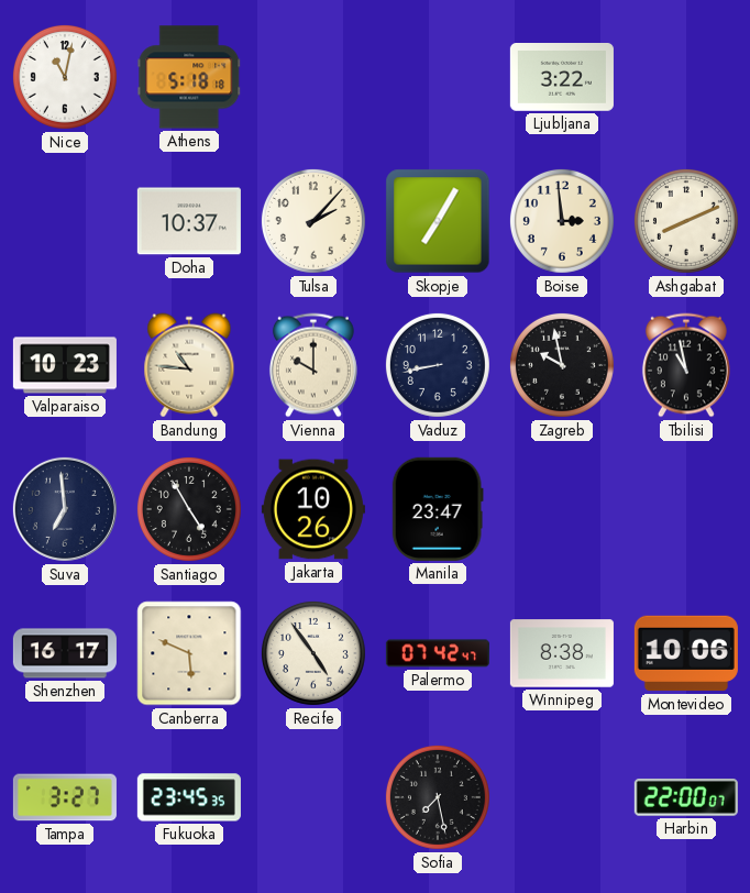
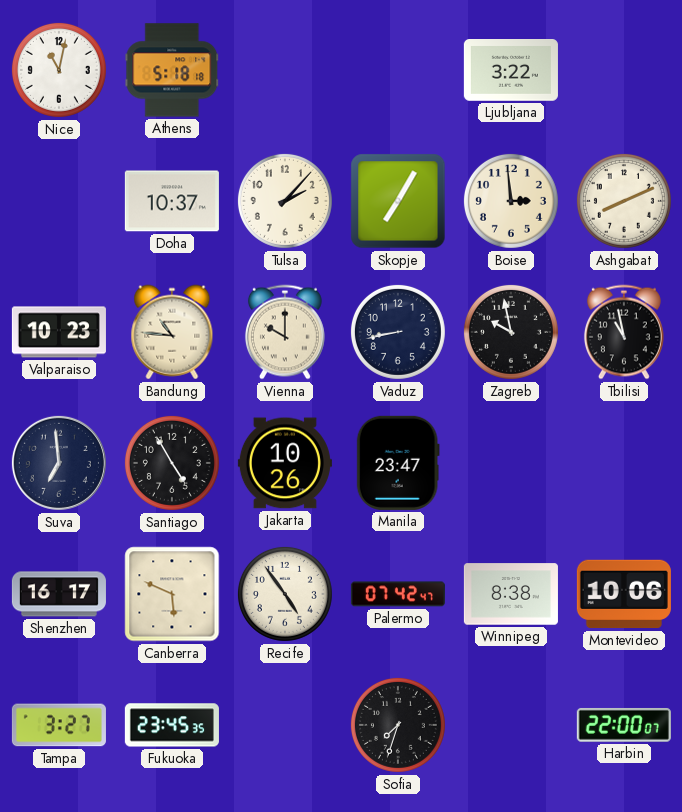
Sofia: 7:28 -> 7:33
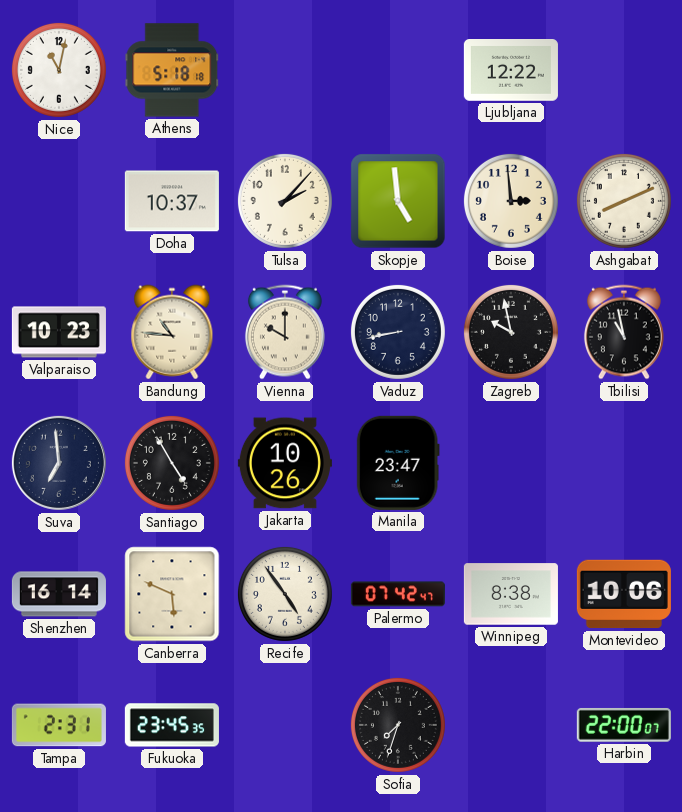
Ljubljana: 3:22 -> 12:22
Skopje: 7:05 -> 4:59
Shenzhen: 16:17 -> 16:14
Tampa: 3:27 -> 2:31
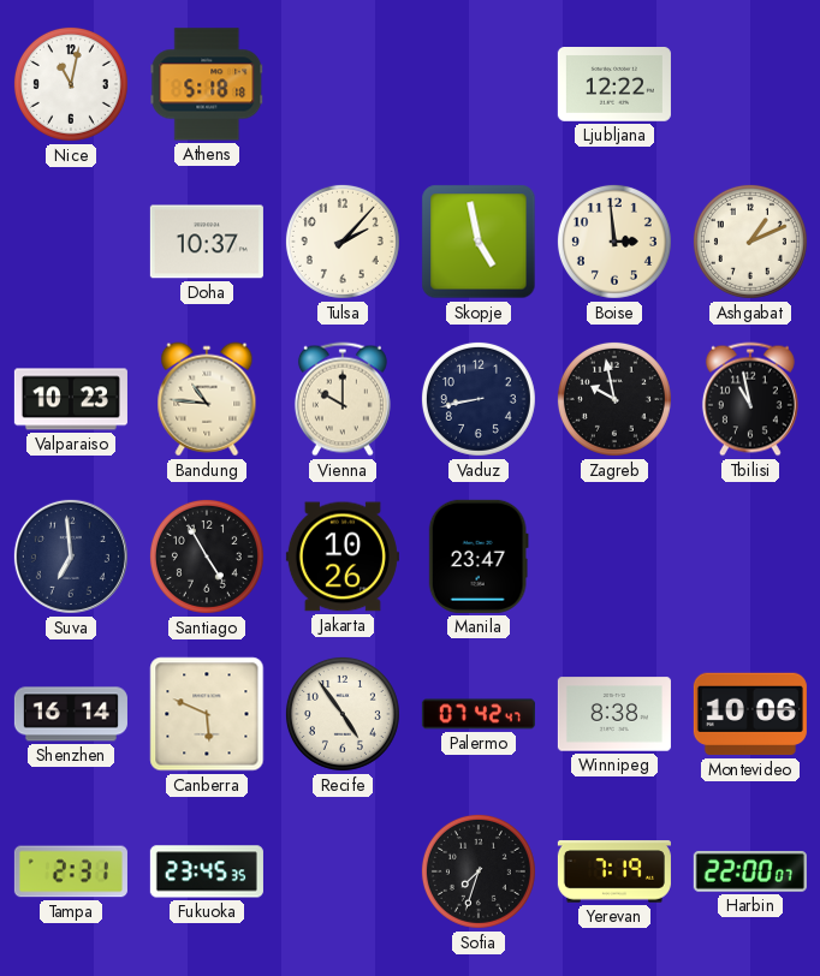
Skopje: 4:59 -> 4:58
Ashgabat: 8:11 -> 1:11
Yerevan: none -> 7:19
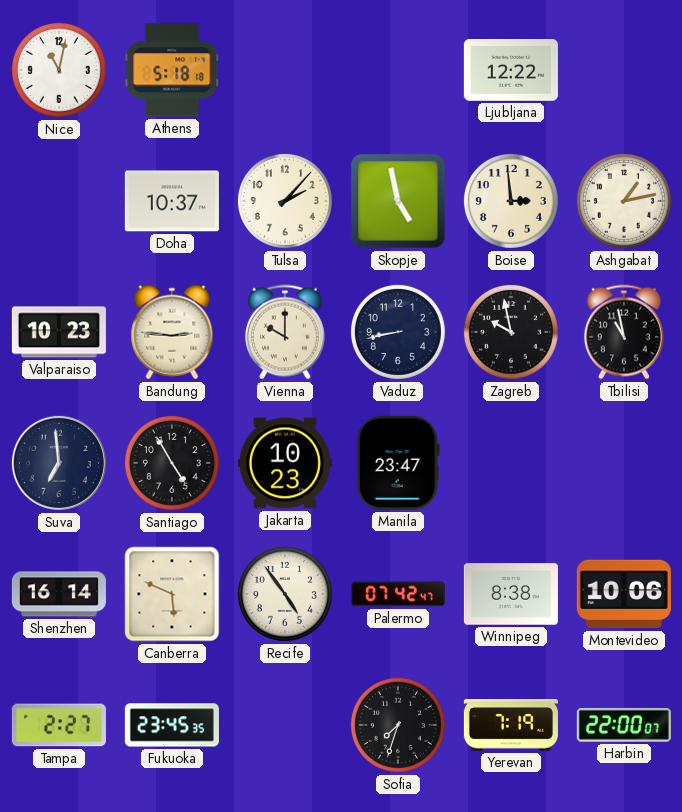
Ashgabat: 1:11 -> 1:13
Bandung: 10:46 -> 2:46
Jakarta: 10:26 -> 10:23
Tampa: 2:31 -> 2:27
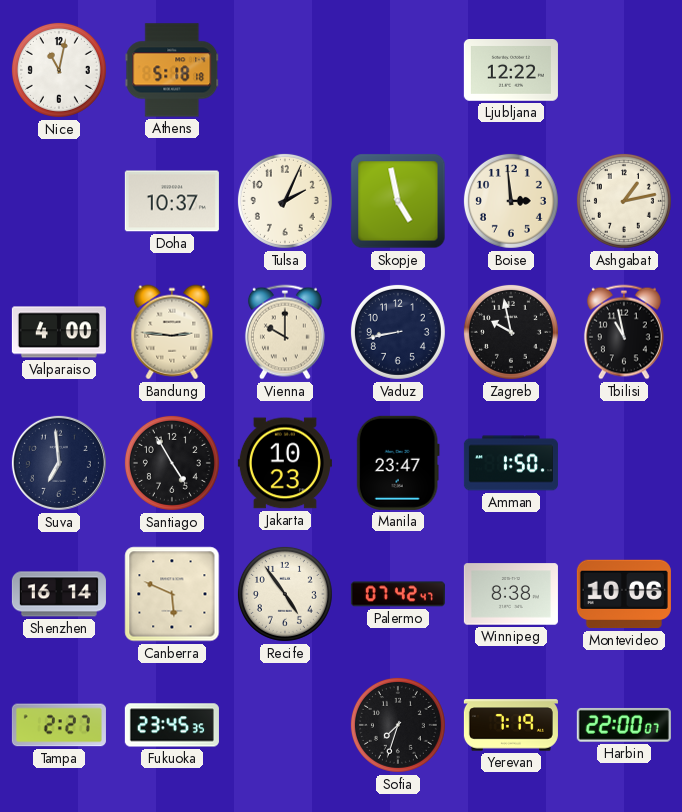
Tulsa: 2:07 -> 2:04
Valparaiso: 10:23 -> 4:00
Amman: none -> 1:50
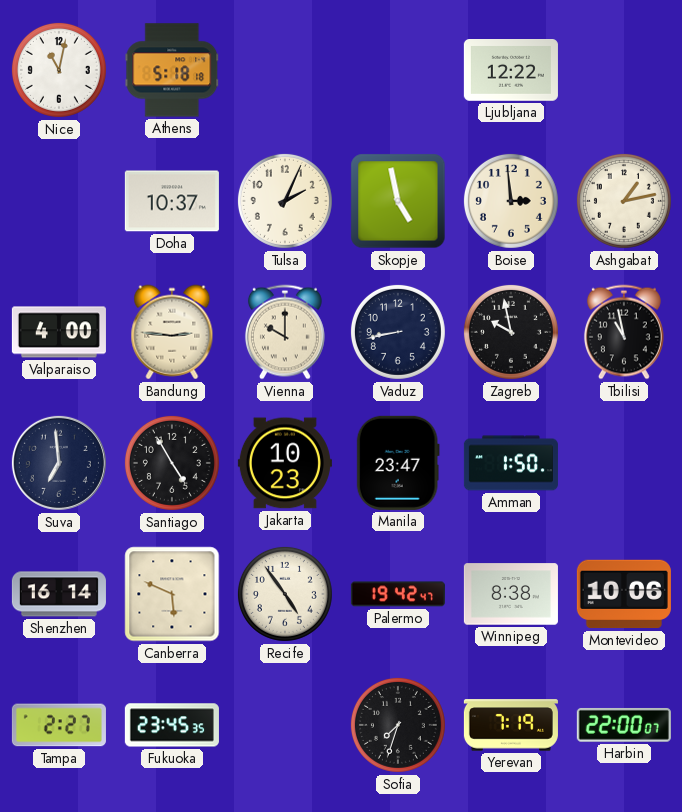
Palermo: 07:42 -> 19:42
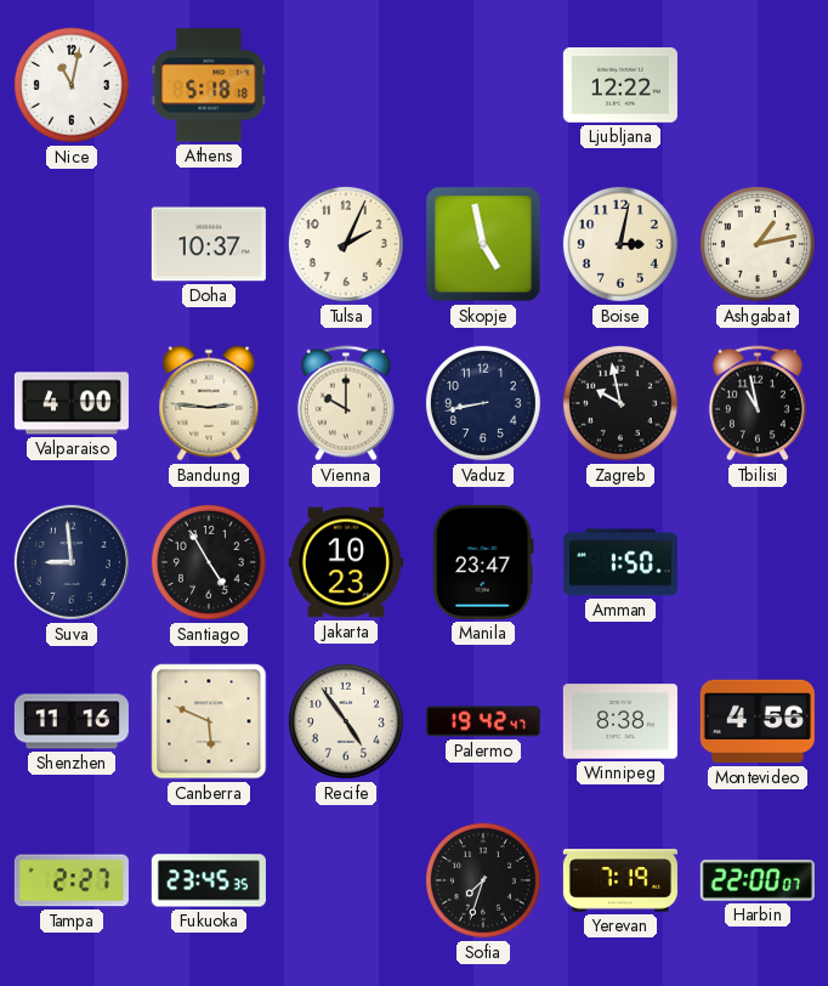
Boise: 2:59 -> 3:02
Suva: 6:59 -> 8:59
Shenzhen: 16:14 -> 11:16
Montevideo: 10:06 -> 4:56
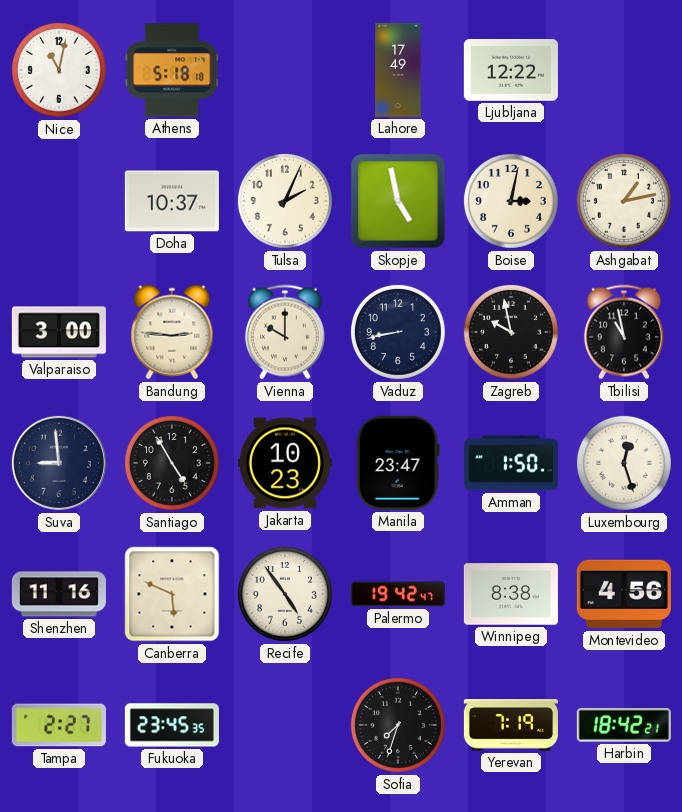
Lahore: none -> 17:49
Valparaiso: 4:00 -> 3:00
Luxembourg: none -> 12:27
Harbin: 22:00 -> 18:42
